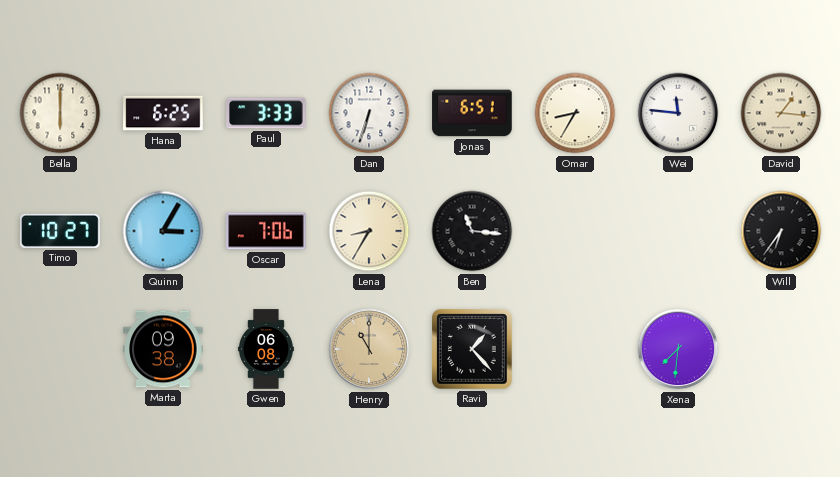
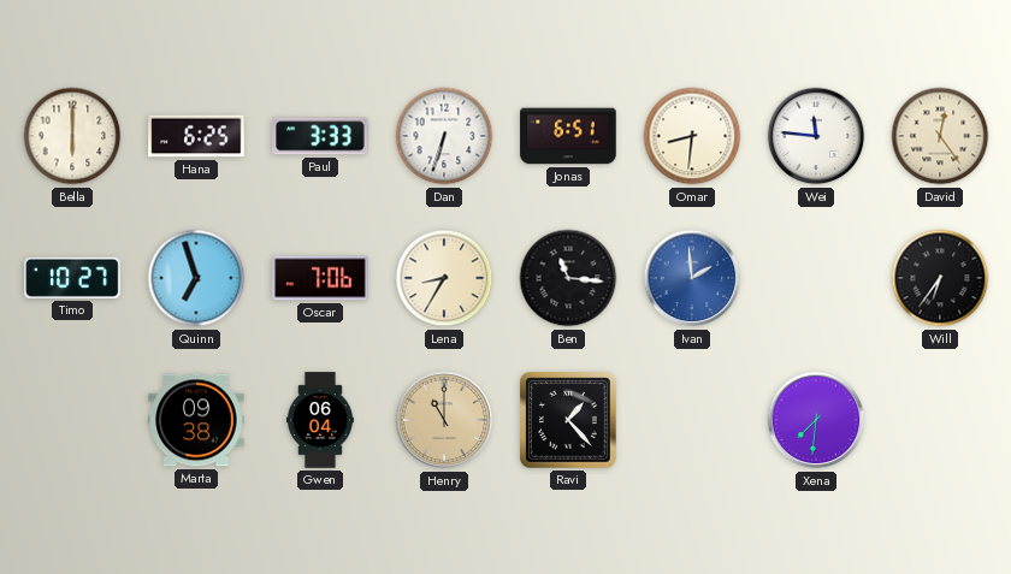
Omar: 8:35 -> 8:31
David: 1:16 -> 12:24
Quinn: 3:05 -> 6:57
Ivan: none -> 1:59
Gwen: 06:08 -> 06:04
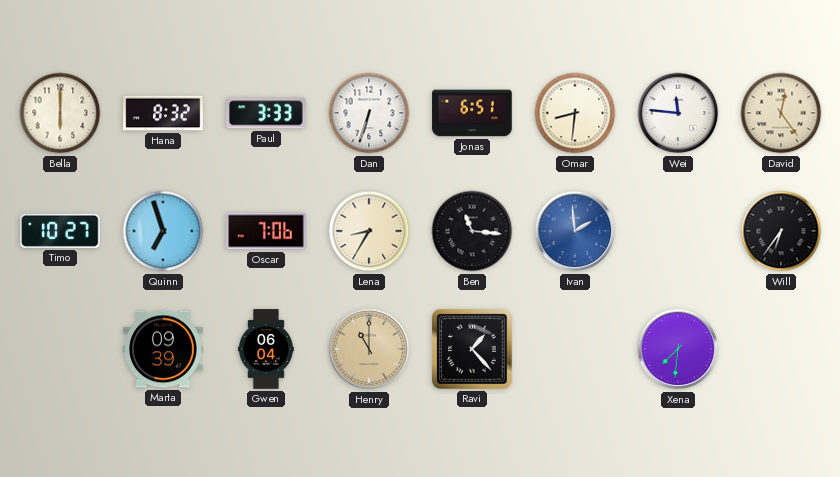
Hana: 6:25 -> 8:32
Marta: 09:38 -> 09:39
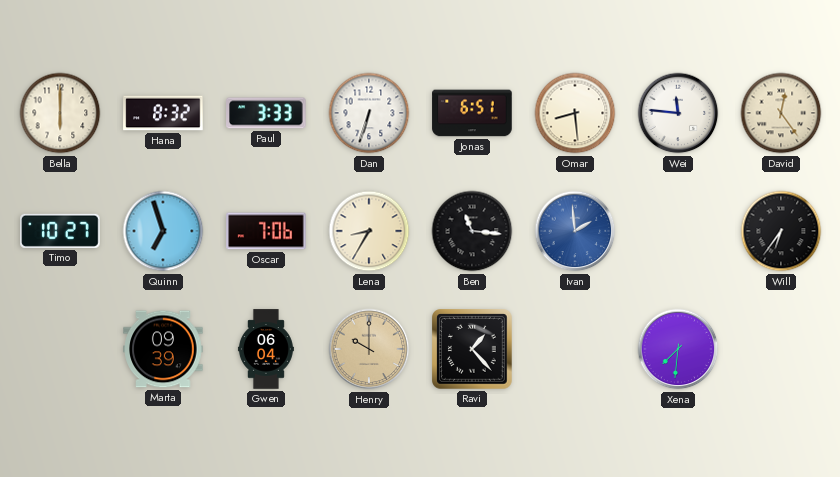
Omar: 8:31 -> 8:29
Henry: 11:00 -> 10:00
